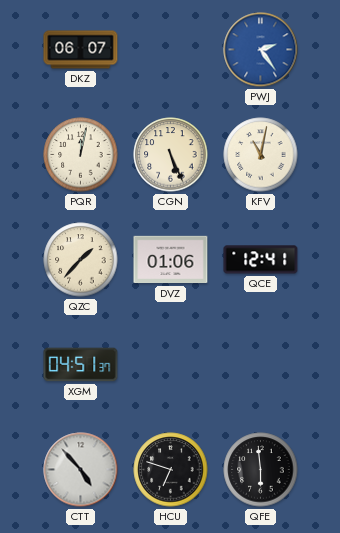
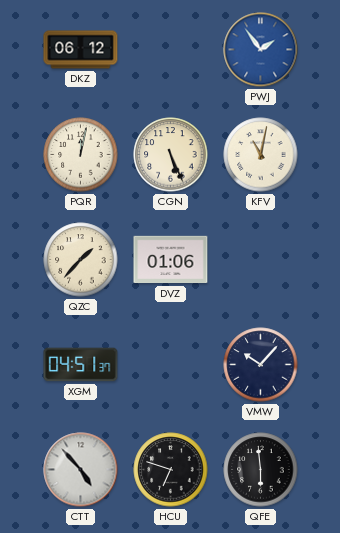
DKZ: 06:07 -> 06:12
PWJ: 2:24 -> 1:54
QCE: 12:41 -> none
VMW: none -> 10:07
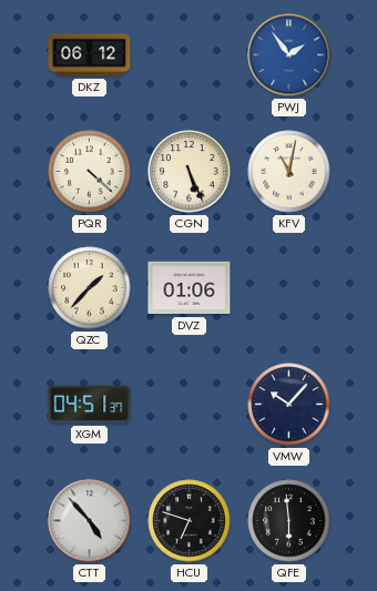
PQR: 12:02 -> 4:22
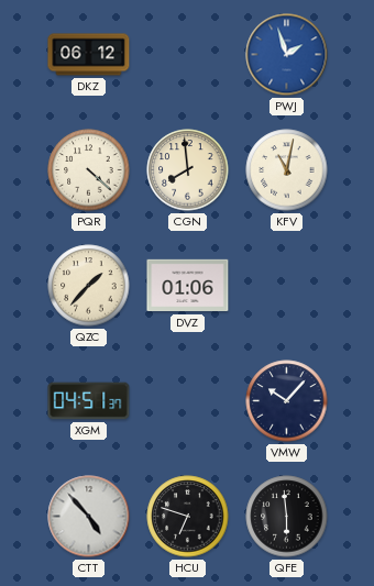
PWJ: 1:54 -> 1:57
CGN: 5:26 -> 7:59
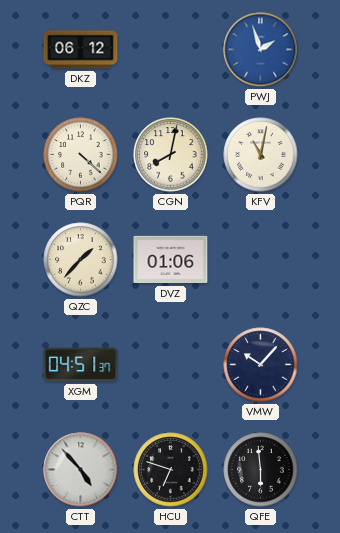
CGN: 7:59 -> 8:02
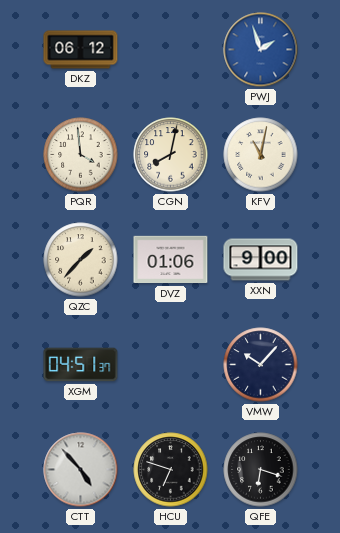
PQR: 4:22 -> 3:59
XXN: none -> 9:00
QFE: 5:59 -> 6:18
